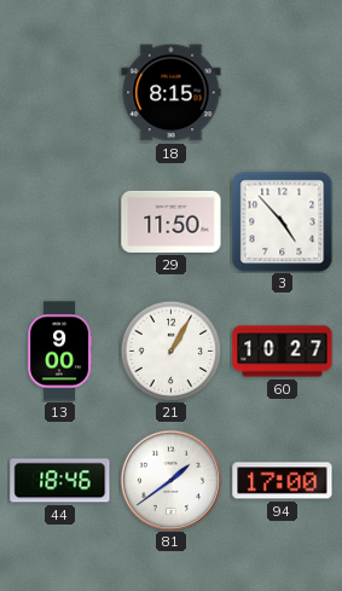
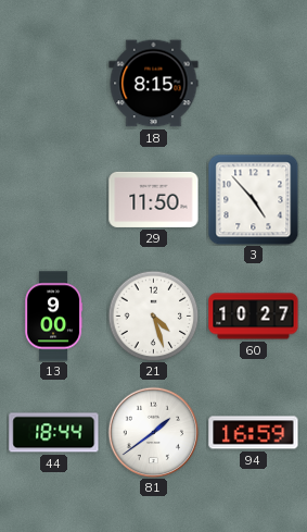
21: 1:05 -> 4:27
44: 18:46 -> 18:44
94: 17:00 -> 16:59
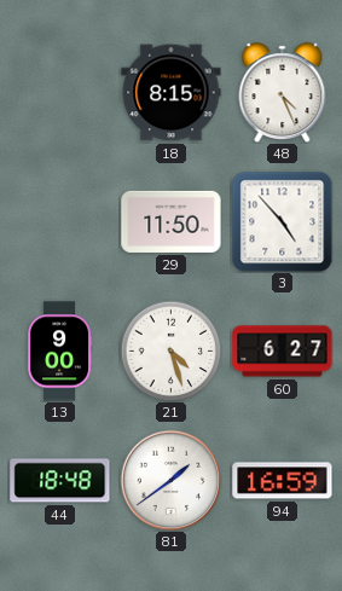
48: none -> 4:26
60: 10:27 -> 6:27
44: 18:44 -> 18:48
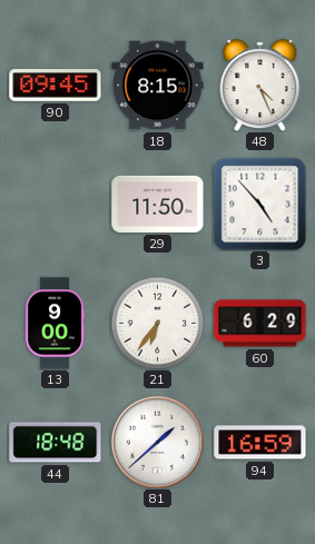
90: none -> 09:45
21: 4:27 -> 6:36
60: 6:27 -> 6:29
81: 1:39 -> 1:38
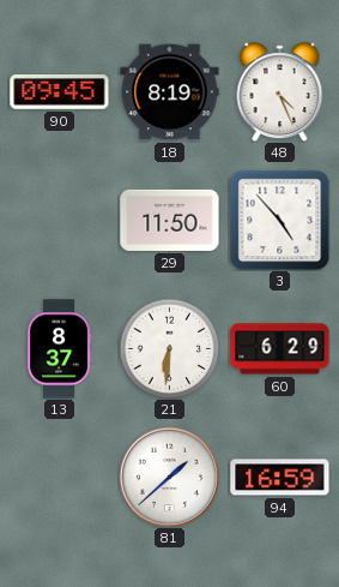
18: 8:15 -> 8:19
13: 9:00 -> 8:37
21: 6:36 -> 6:31
44: 18:48 -> none
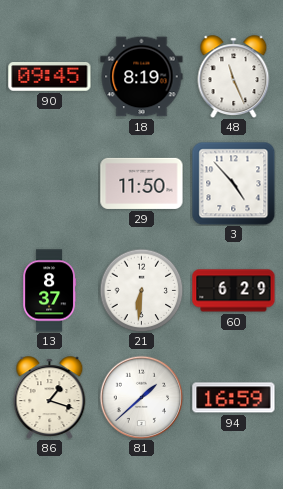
48: 4:26 -> 11:26
86: none -> 1:18
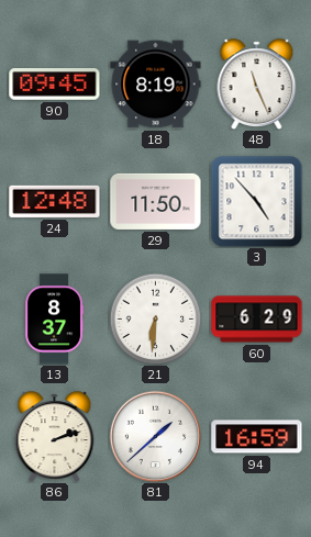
24: none -> 12:48
86: 1:18 -> 2:12
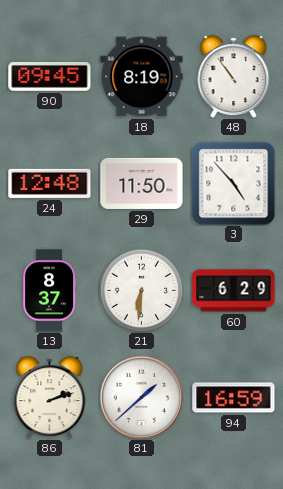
48: 11:26 -> 10:54
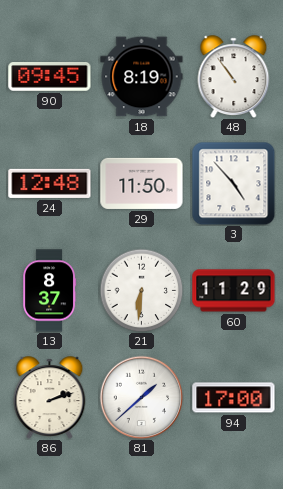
60: 6:29 -> 11:29
94: 16:59 -> 17:00
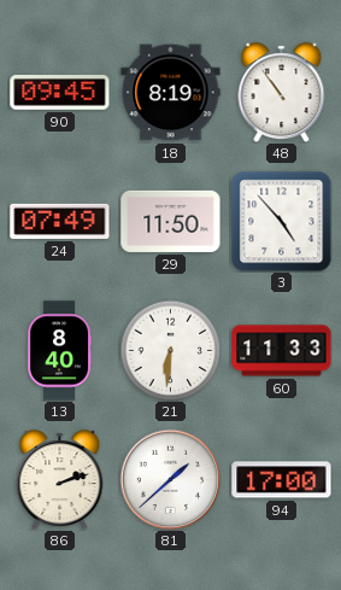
24: 12:48 -> 07:49
13: 8:37 -> 8:40
60: 11:29 -> 11:33
